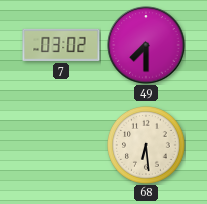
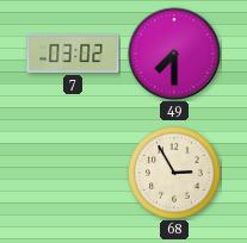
68: 6:29 -> 2:55
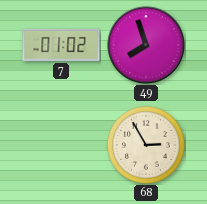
7: 03:02 -> 01:02
49: 7:30 -> 7:57
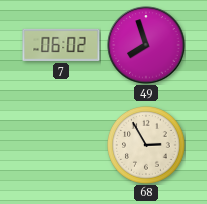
7: 01:02 -> 06:02
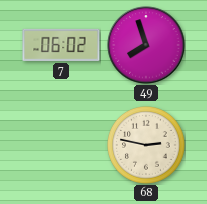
68: 2:55 -> 2:47
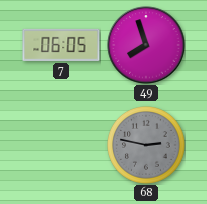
7: 06:02 -> 06:05
68 dial: cream -> grey
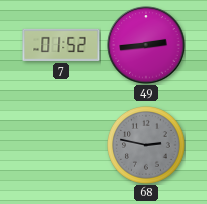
7: 06:05 -> 01:52
49: 7:57 -> 2:44
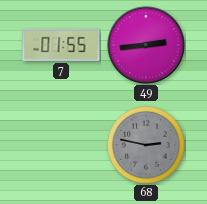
7: 01:52 -> 01:55
